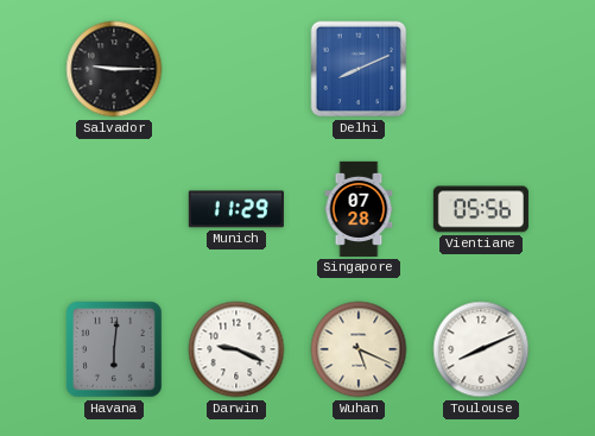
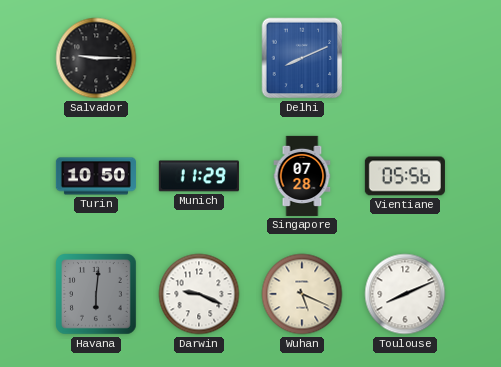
Turin: none -> 10:50
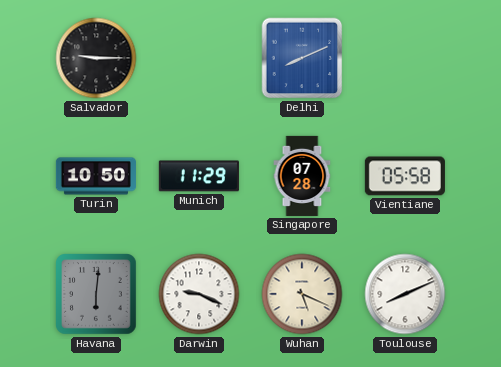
Vientiane: 05:56 -> 05:58
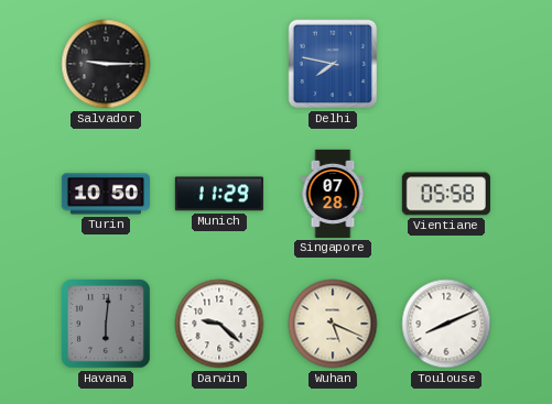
Delhi: 8:11 -> 7:47
Darwin: 9:19 -> 9:22
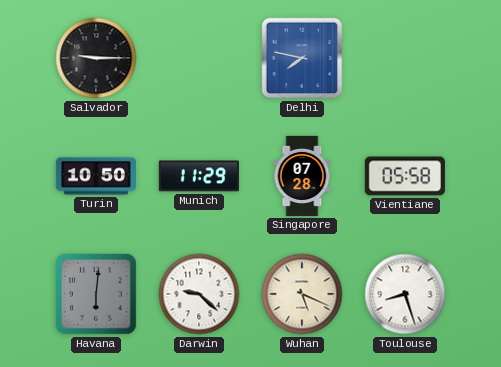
Toulouse: 8:11 -> 8:27
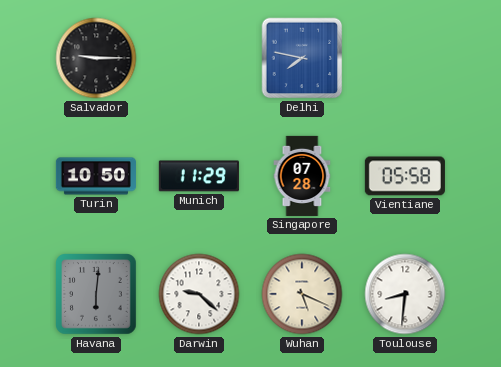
Toulouse: 8:27 -> 8:31
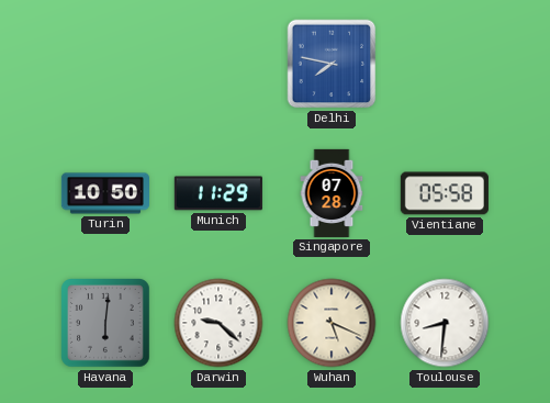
Salvador: 9:15 -> none
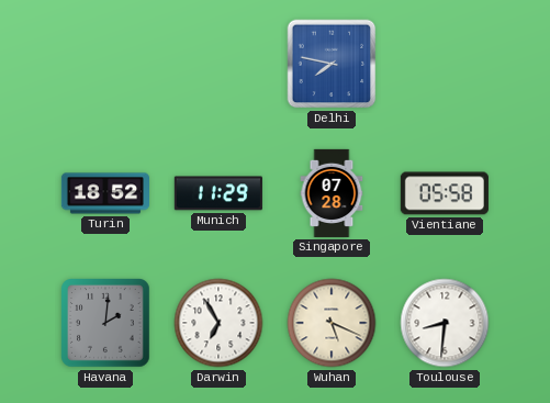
Turin: 10:50 -> 18:52
Havana: 6:01 -> 2:01
Darwin: 9:22 -> 6:55
